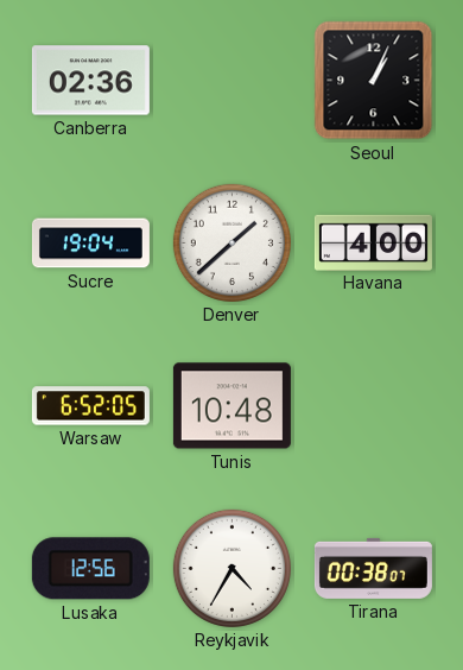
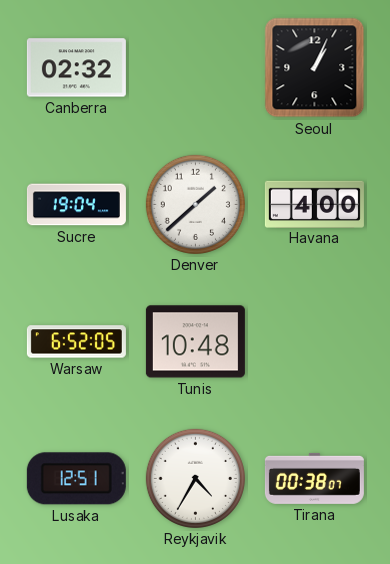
Canberra: 02:36 -> 02:32
Lusaka: 12:56 -> 12:51
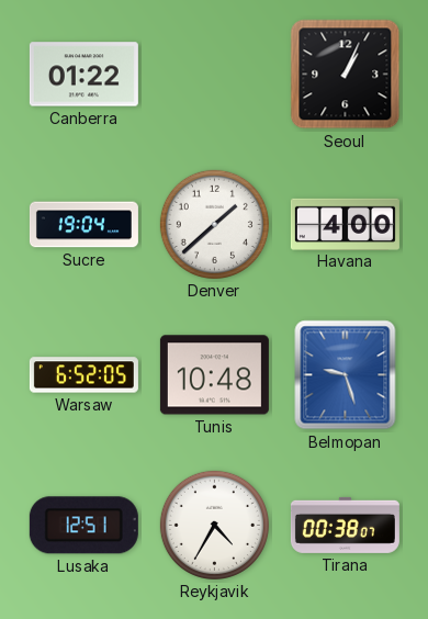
Canberra: 02:32 -> 01:22
Belmopan: none -> 9:27
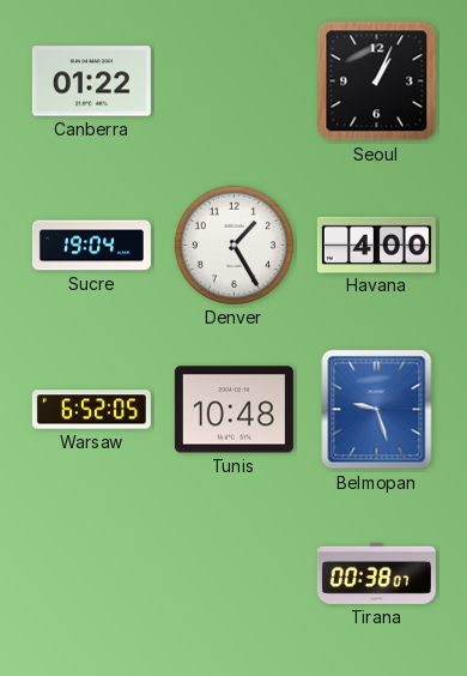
Denver: 1:38 -> 1:25
Lusaka: 12:51 -> none
Reykjavik: 4:35 -> none
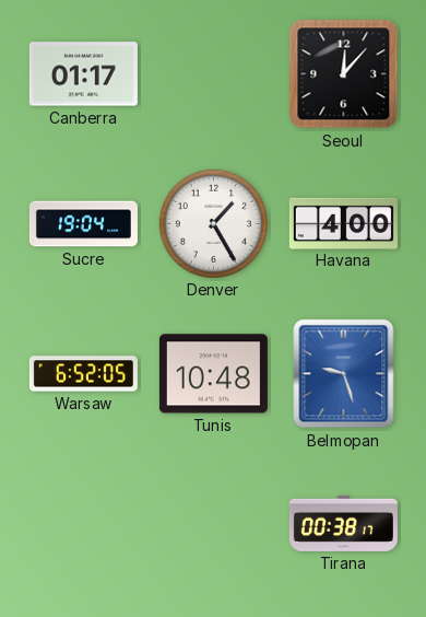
Canberra: 01:22 -> 01:17
Seoul: 1:04 -> 12:07
Tirana: 00:38:07 -> 00:38:17
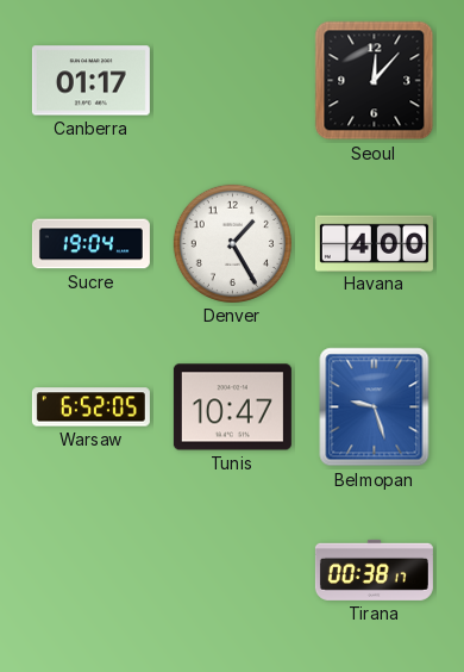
Tunis: 10:48 -> 10:47
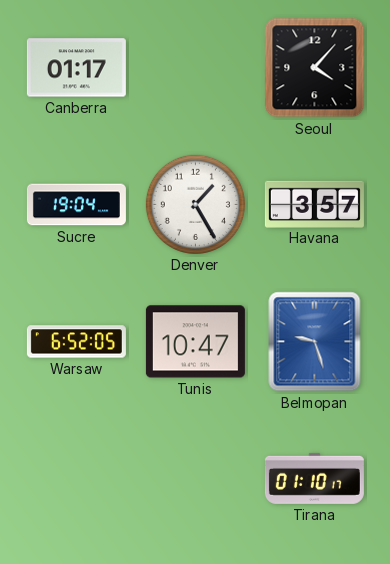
Seoul: 12:07 -> 4:07
Havana: 4:00 -> 3:57
Tirana: 00:38 -> 01:10
